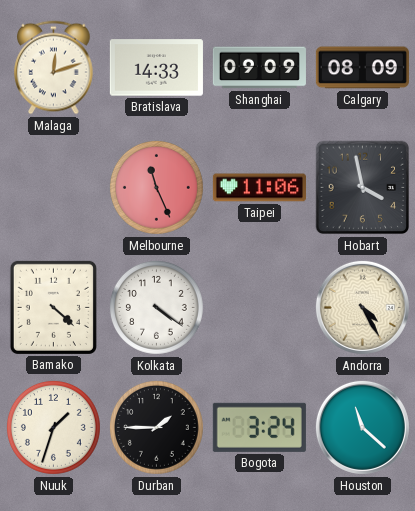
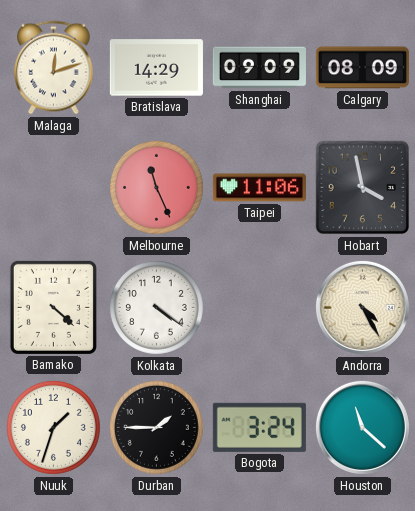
Bratislava: 14:33 -> 14:29
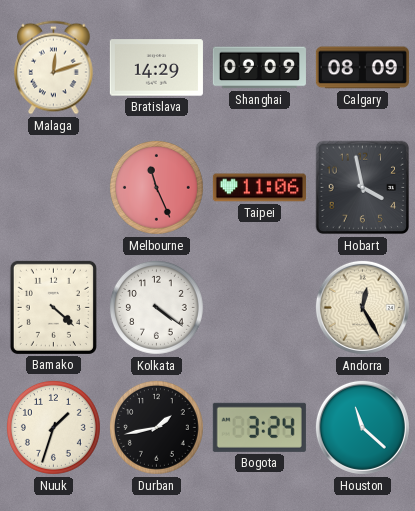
Andorra: 4:25 -> 12:25
Durban: 1:45 -> 1:43
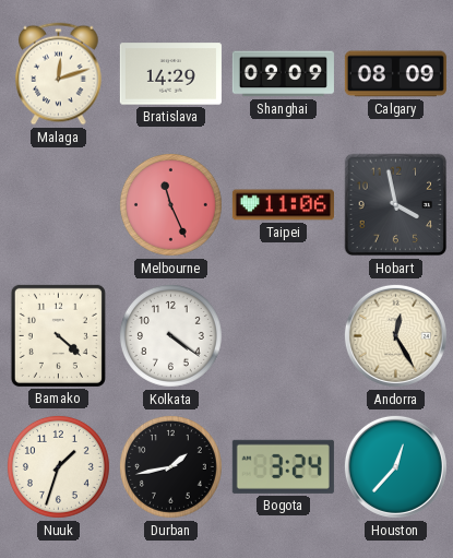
Houston: 11:22 -> 12:37
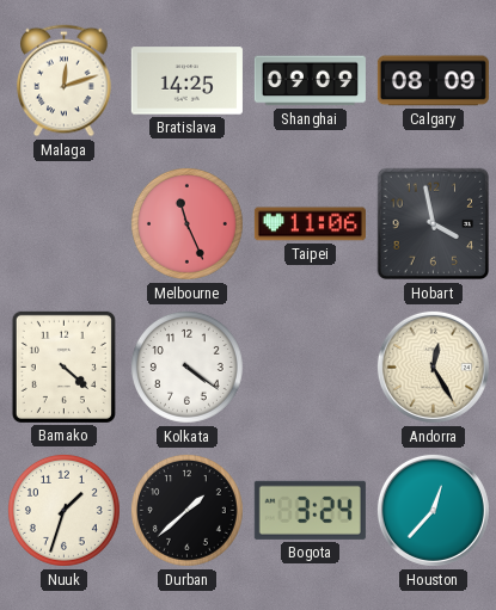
Bratislava: 14:29 -> 14:25
Durban: 1:43 -> 1:38
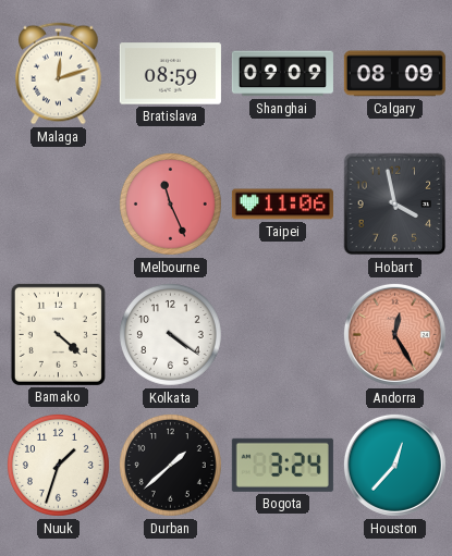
Bratislava: 14:25 -> 08:59
Andorra dial: cream -> salmon
